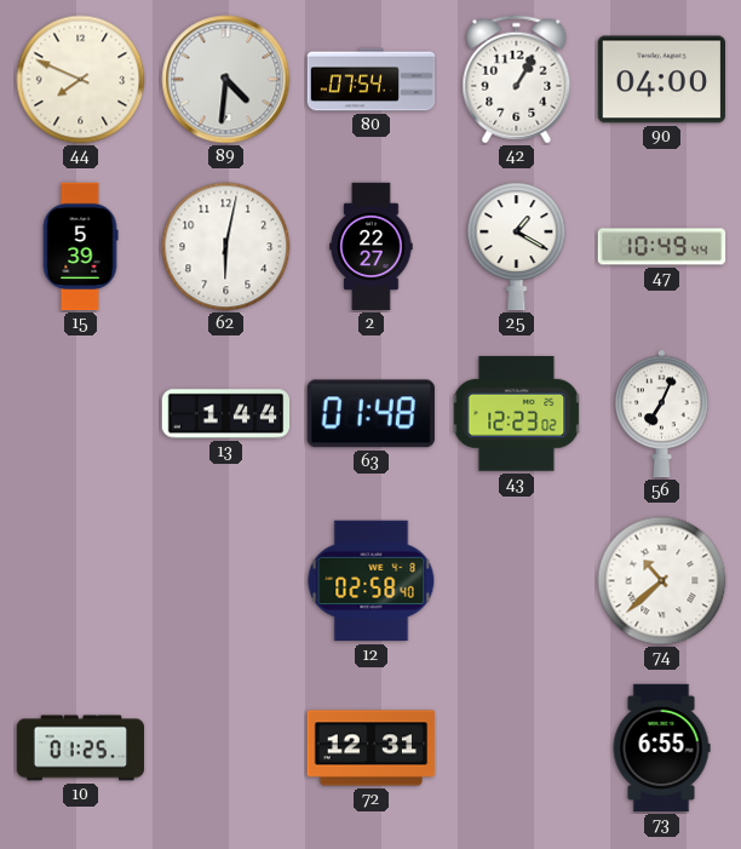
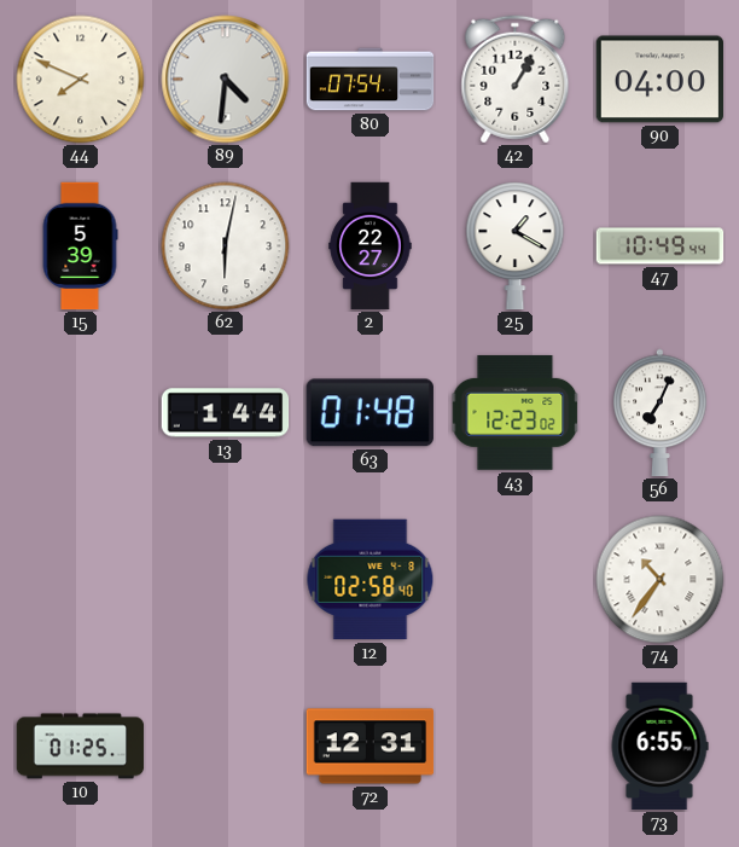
74: 10:38 -> 10:36
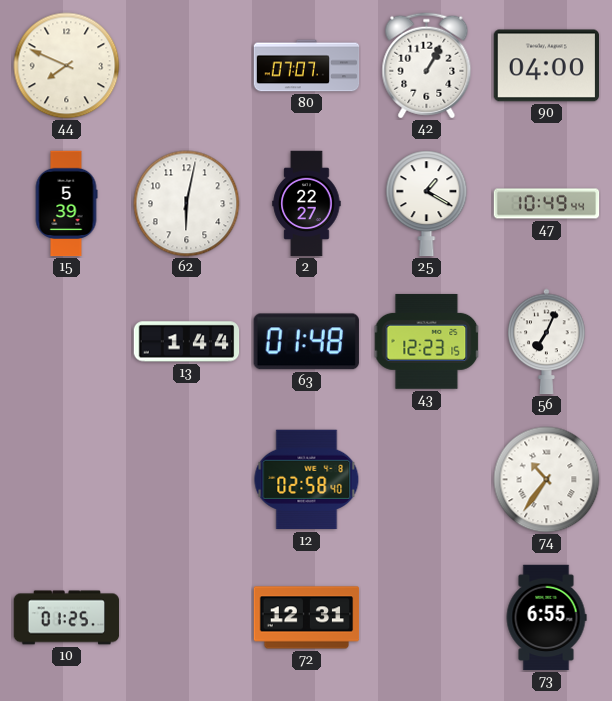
89: 4:31 -> none
80: 07:54 -> 07:07
43: 12:23:02 -> 12:23:15
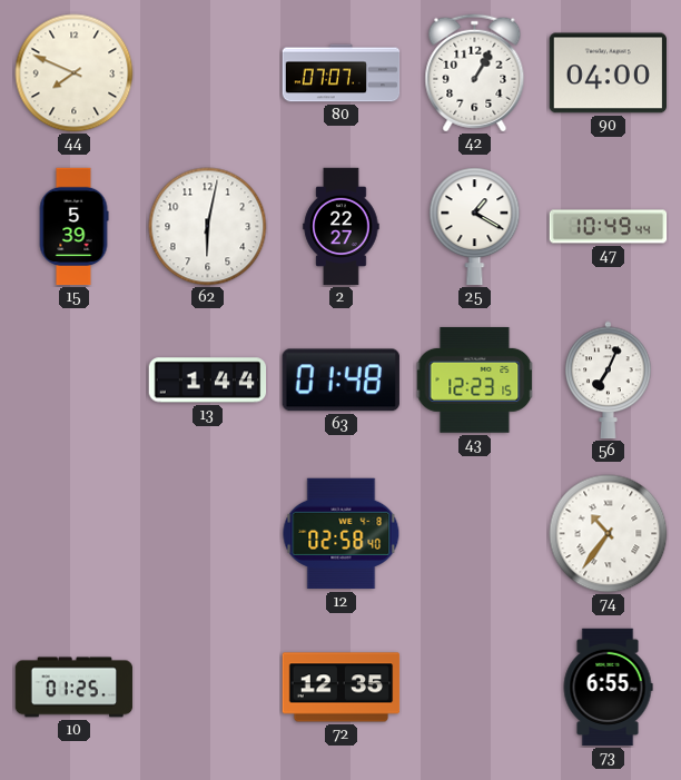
72: 12:31 -> 12:35
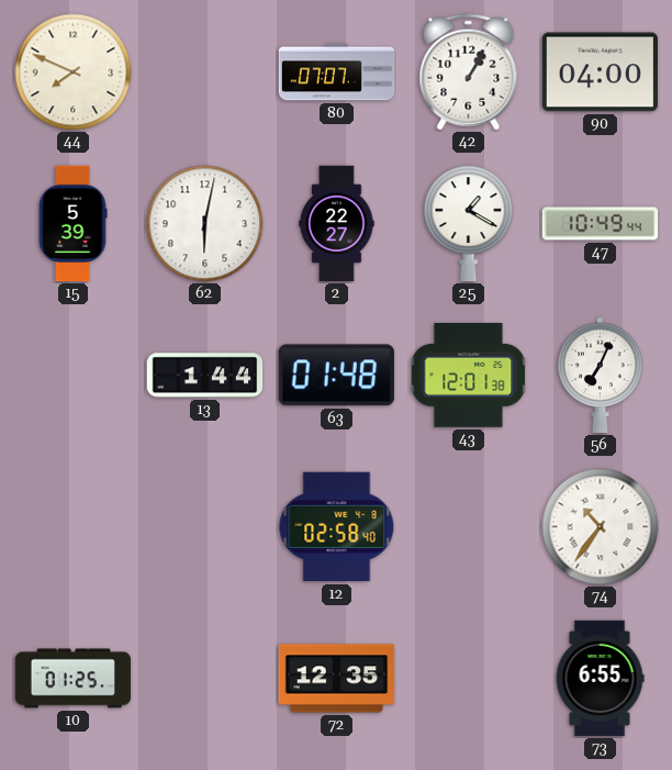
43: 12:23 -> 12:01
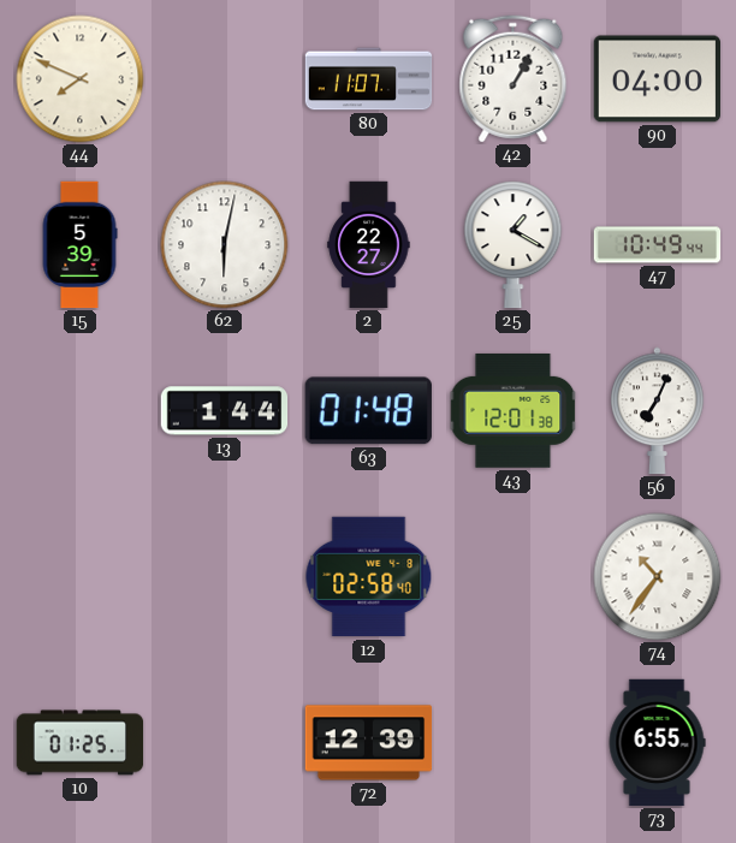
80: 07:07 -> 11:07
72: 12:35 -> 12:39
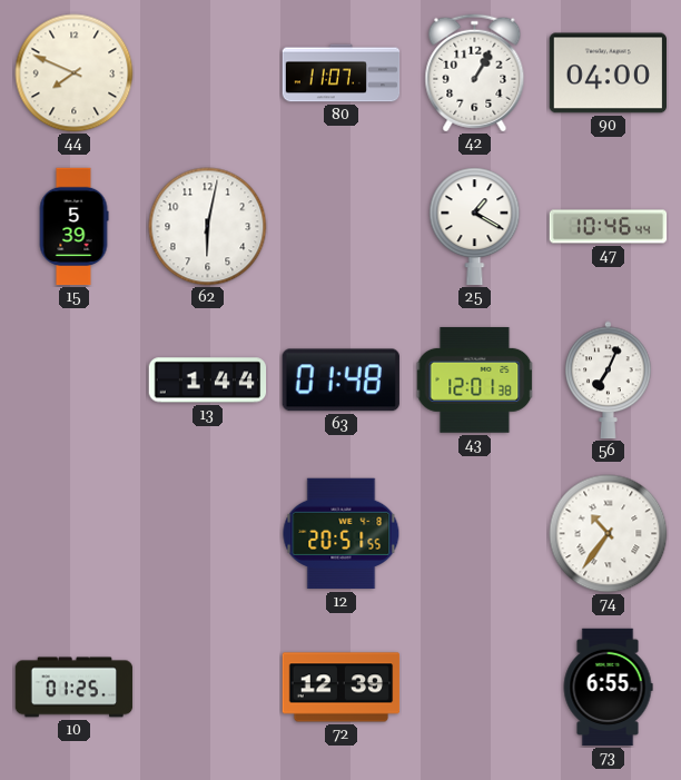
2: 22:27 -> none
47: 10:49 -> 10:46
12: 02:58 -> 20:51
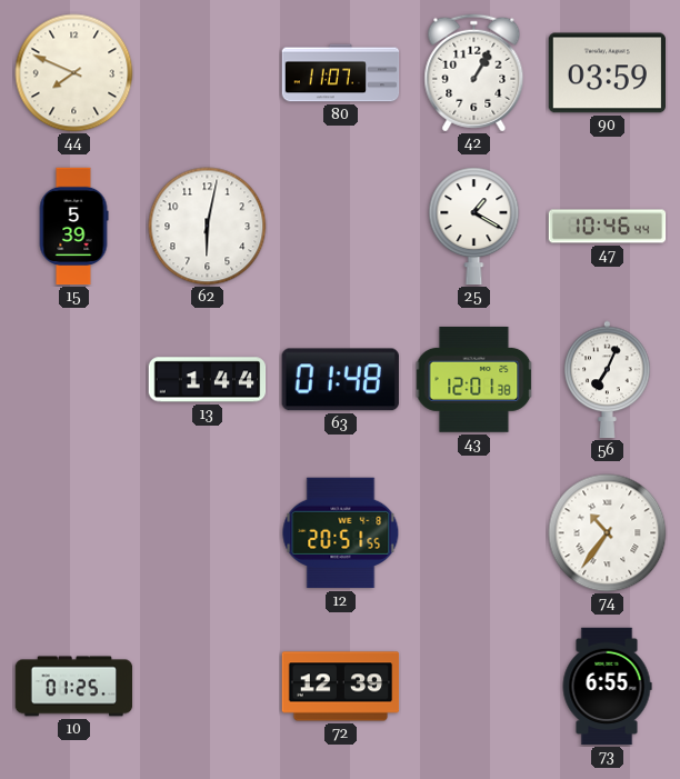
90: 04:00 -> 03:59
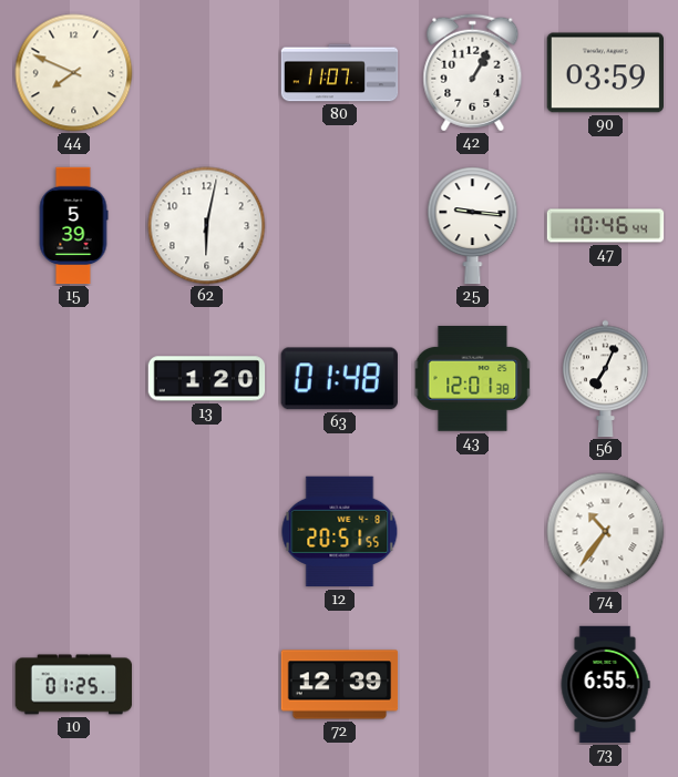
25: 1:20 -> 9:16
13: 1:44 -> 1:20
